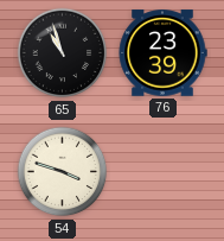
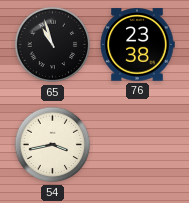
76: 23:39 -> 23:38
54: 3:48 -> 3:43
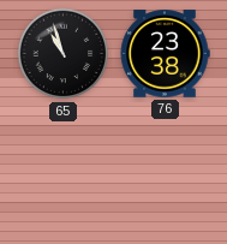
54: 3:43 -> none
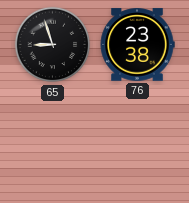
65: 10:57 -> 8:57
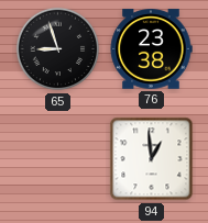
94: none -> 12:59
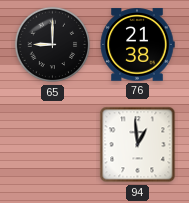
65: 8:57 -> 9:00
76: 23:38 -> 21:38
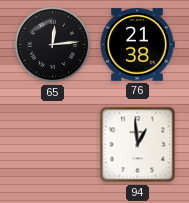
65: 9:00 -> 12:14
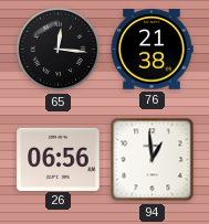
65: 12:14 -> 12:16
26: none -> 06:56
